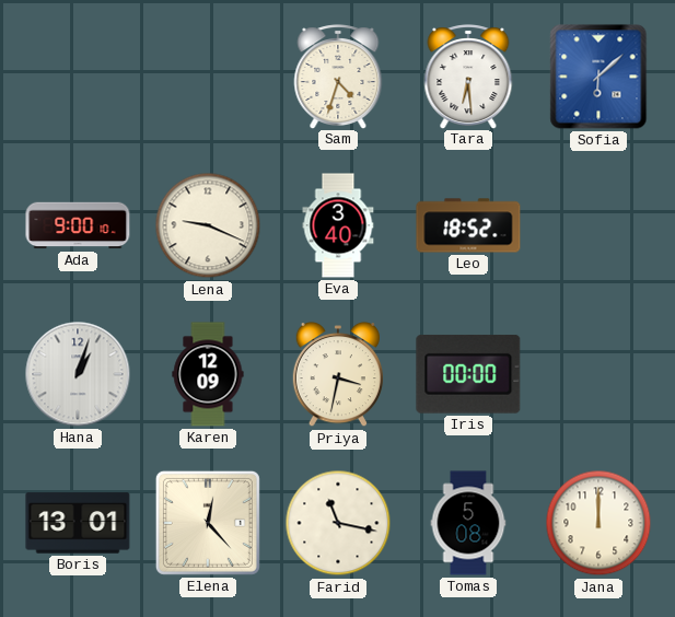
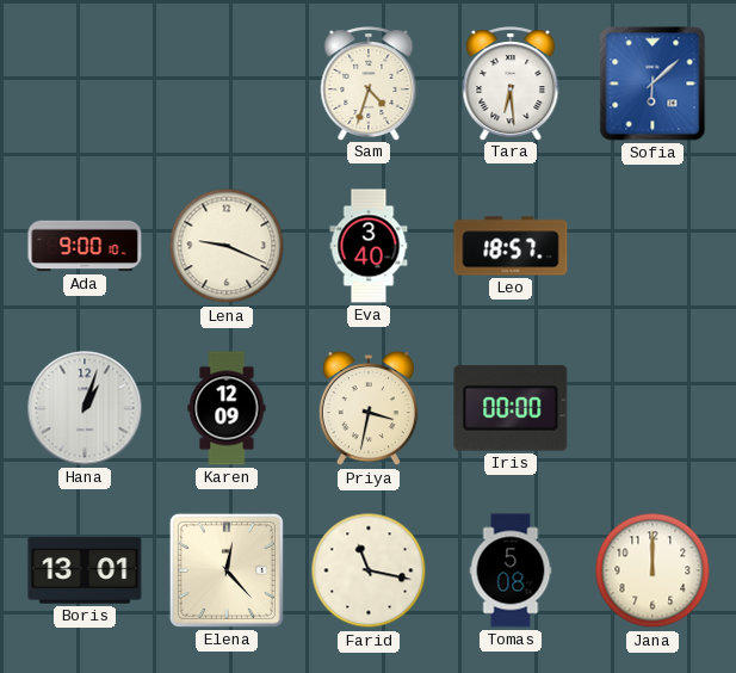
Leo: 18:52 -> 18:57
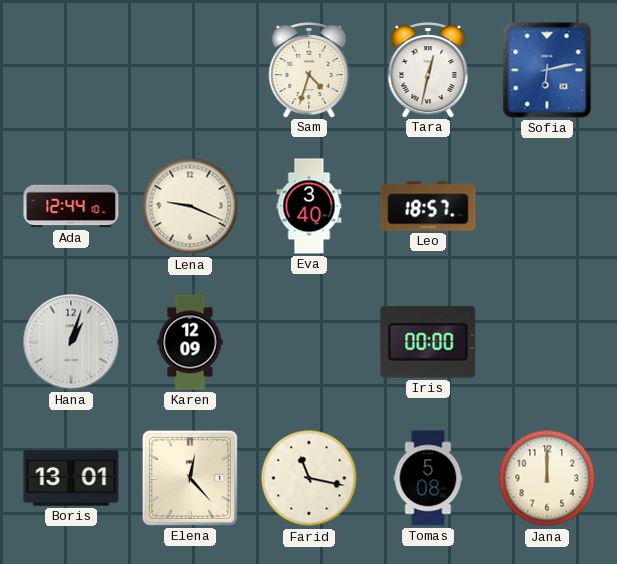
Tara: 6:29 -> 12:32
Sofia: 6:08 -> 6:13
Ada: 9:00 -> 12:44
Priya: 3:32 -> none
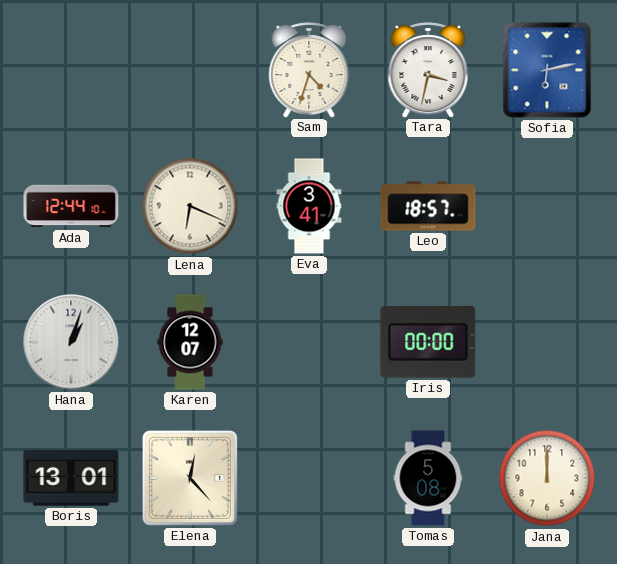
Tara: 12:32 -> 3:32
Lena: 9:19 -> 6:19
Eva: 3:40 -> 3:41
Karen: 12:09 -> 12:07
Farid: 11:17 -> none
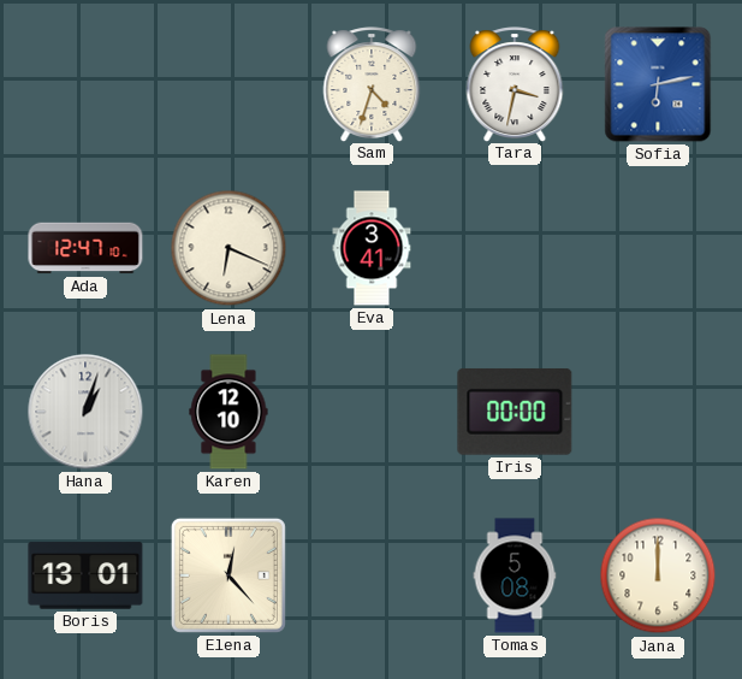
Ada: 12:44 -> 12:47
Leo: 18:57 -> none
Karen: 12:07 -> 12:10
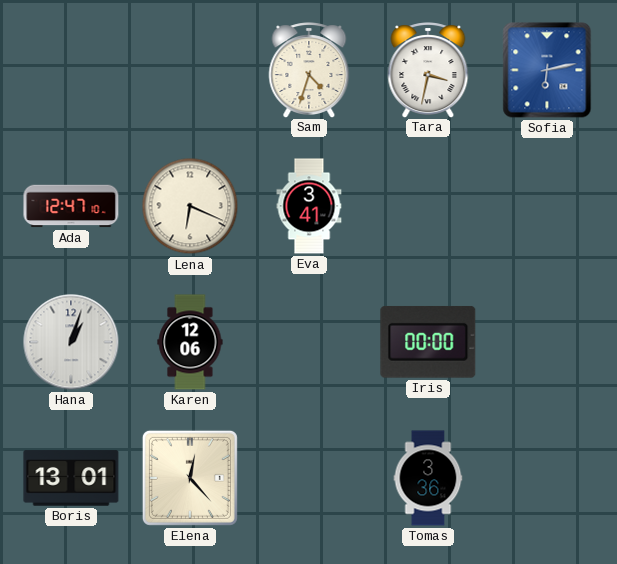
Karen: 12:10 -> 12:06
Tomas: 5:08 -> 3:36
Jana: 12:00 -> none
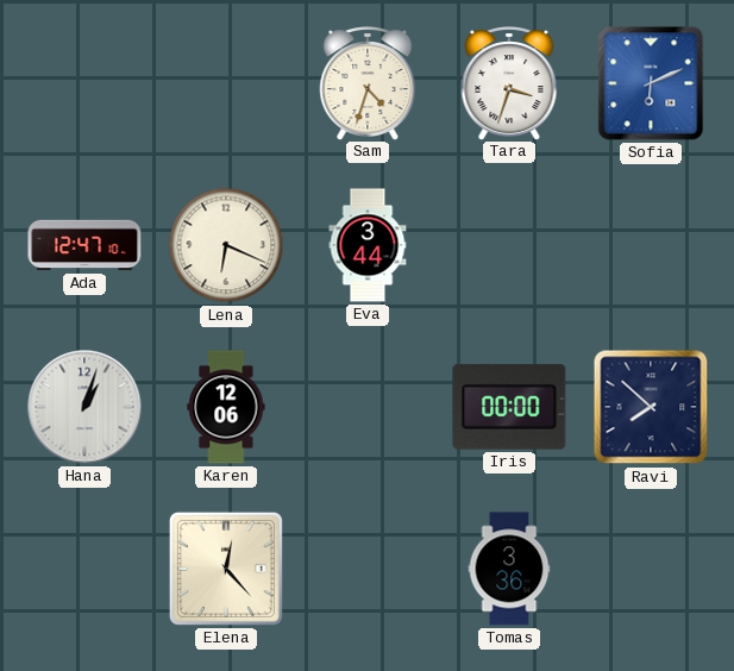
Tara: 3:32 -> 3:33
Sofia: 6:13 -> 6:11
Eva: 3:41 -> 3:44
Ravi: none -> 7:52
Boris: 13:01 -> none
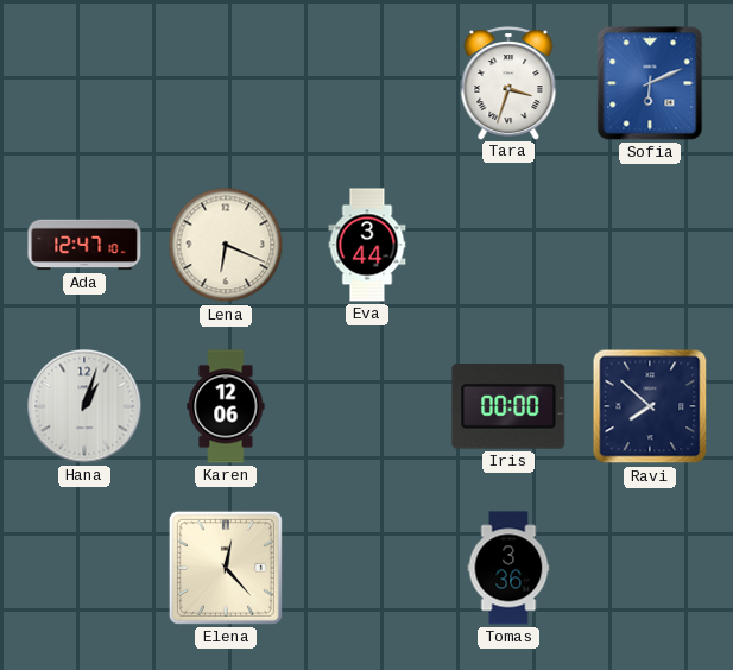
Sam: 4:33 -> none
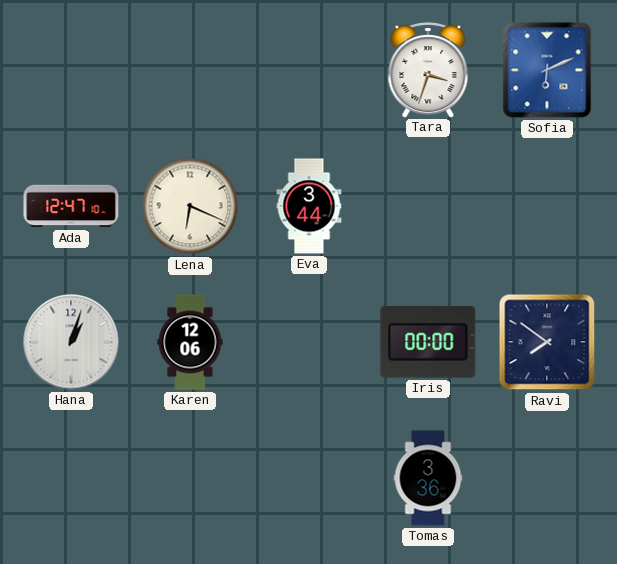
Ravi: 7:52 -> 7:51
Elena: 12:23 -> none
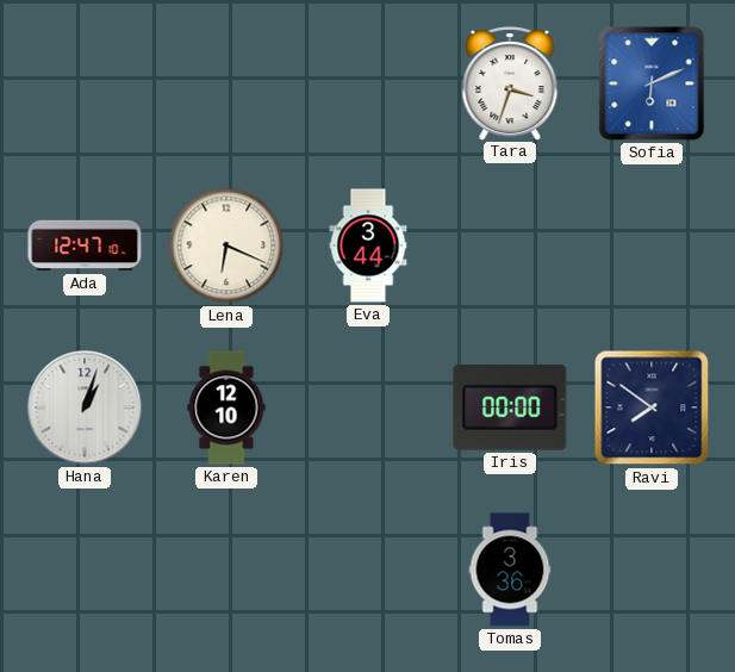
Karen: 12:06 -> 12:10
